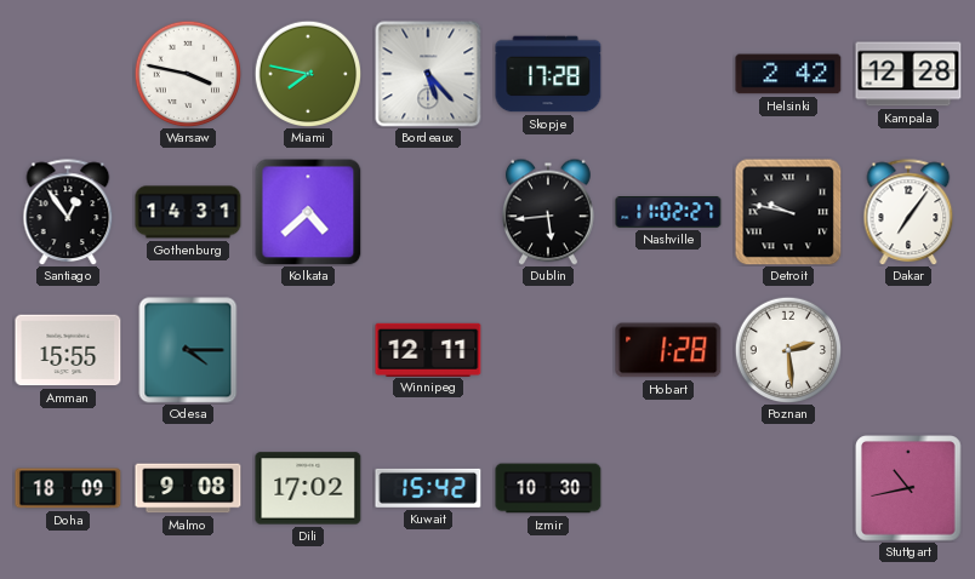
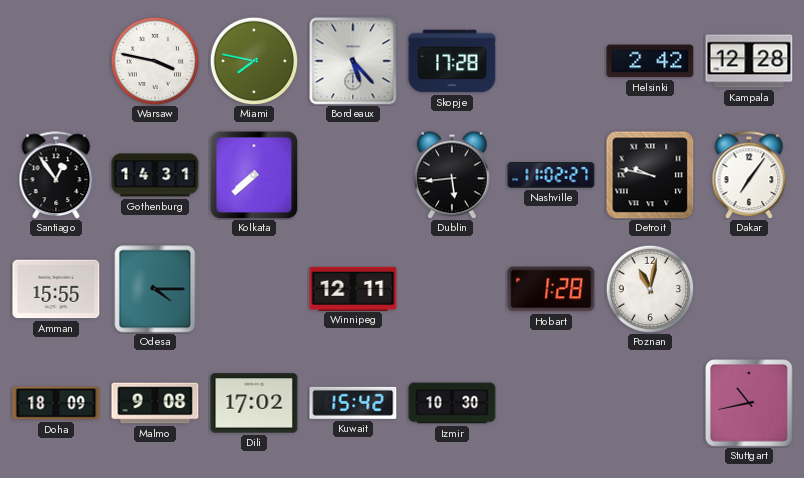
Kolkata: 4:38 -> 7:38
Poznan: 2:29 -> 11:02
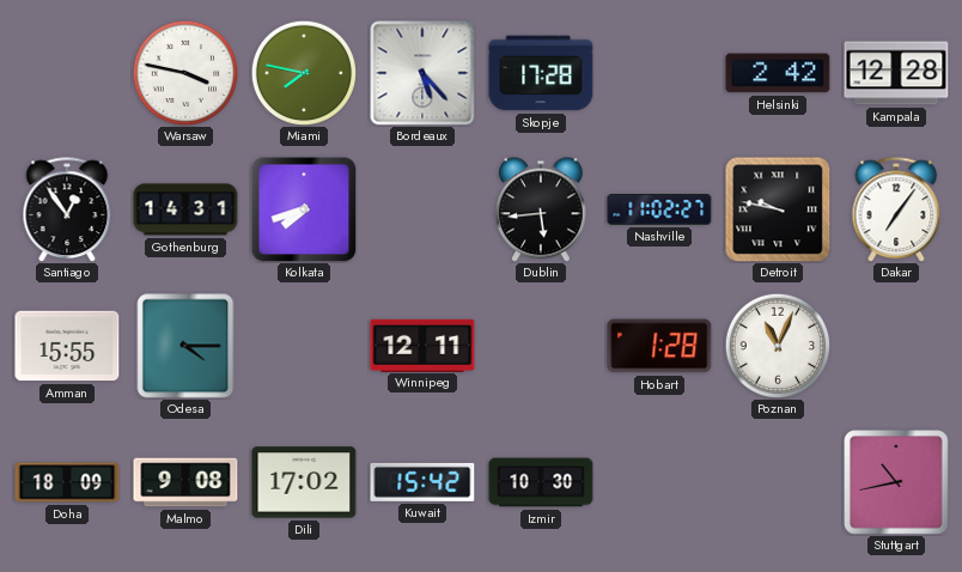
Kolkata: 7:38 -> 7:42
Poznan: 11:02 -> 11:04
